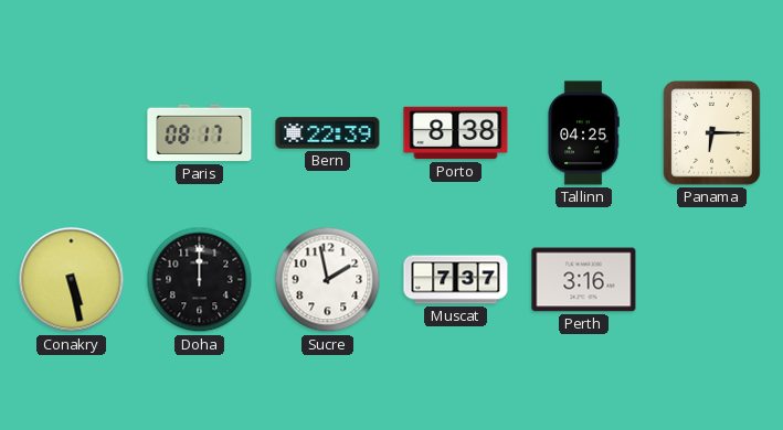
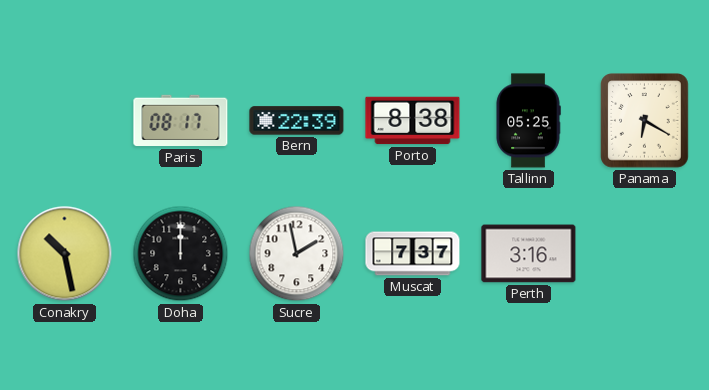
Tallinn: 04:25 -> 05:25
Panama: 6:15 -> 6:20
Conakry: 5:28 -> 10:28
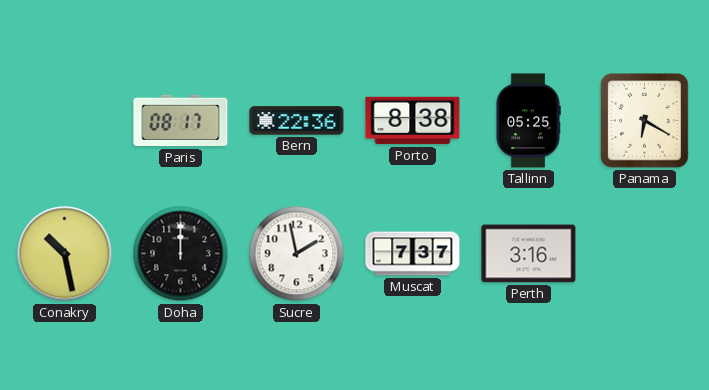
Bern: 22:39 -> 22:36
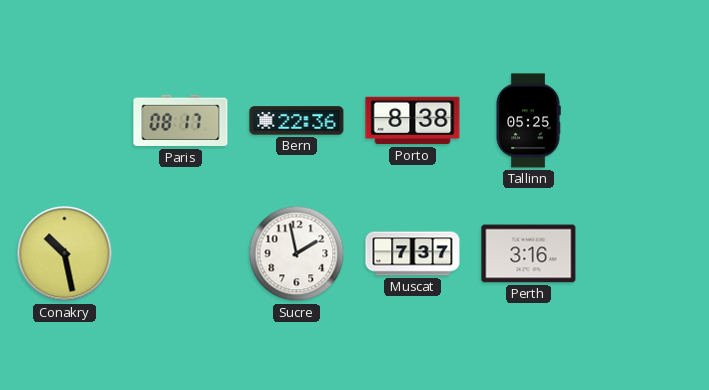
Panama: 6:20 -> none
Doha: 12:00 -> none
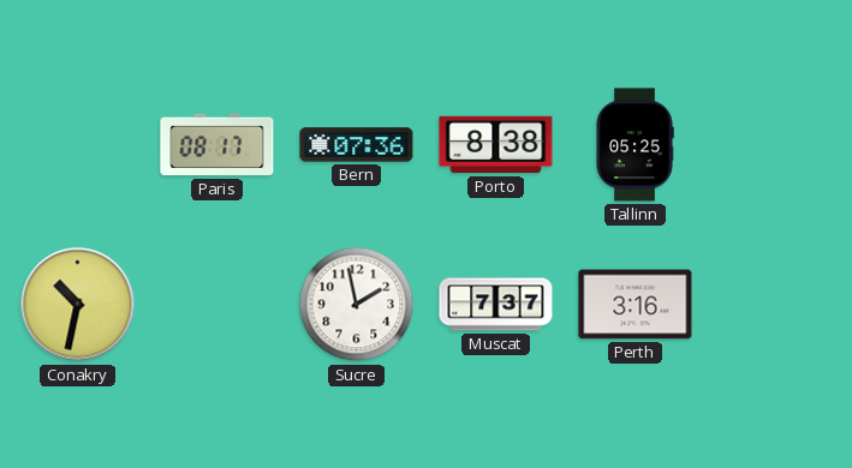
Bern: 22:36 -> 07:36
Conakry: 10:28 -> 10:32
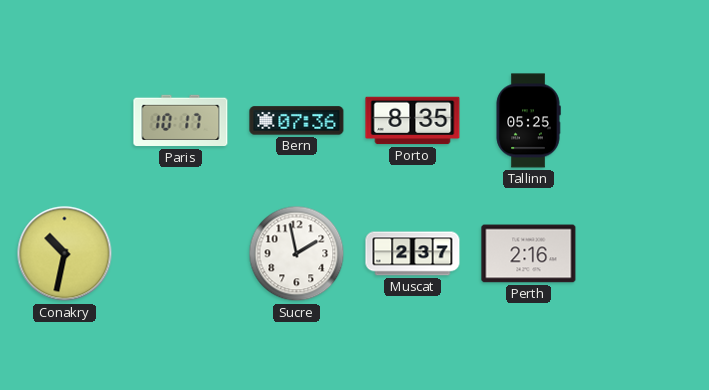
Paris: 08:17 -> 10:17
Porto: 8:38 -> 8:35
Muscat: 7:37 -> 2:37
Perth: 3:16 -> 2:16
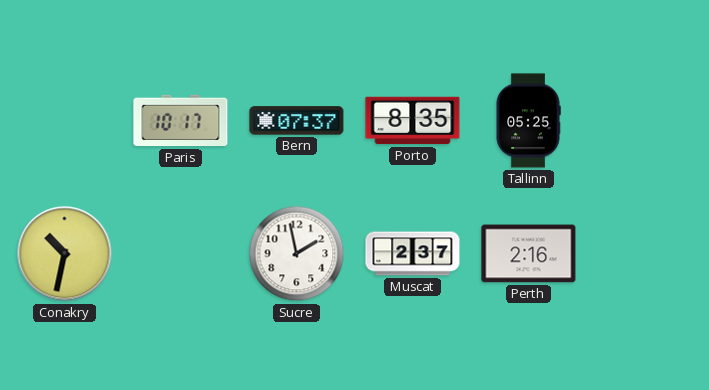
Bern: 07:36 -> 07:37
